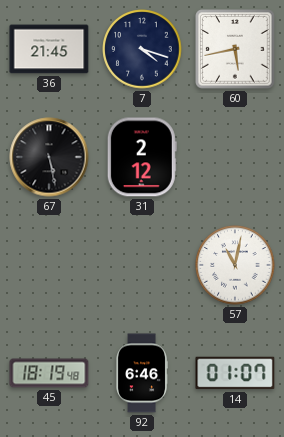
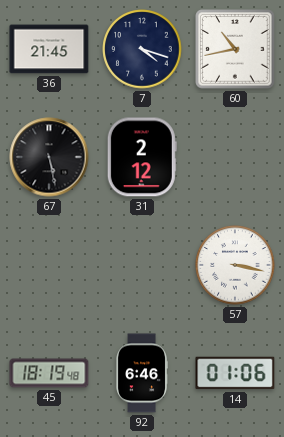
60: 5:43 -> 10:43
57: 11:02 -> 3:17
14: 01:07 -> 01:06
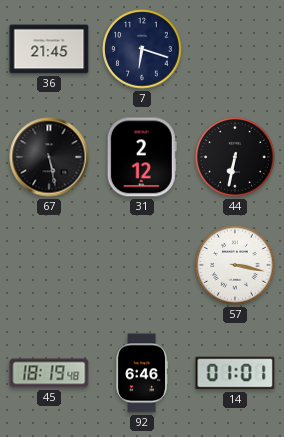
7: 4:18 -> 6:18
60: 10:43 -> none
44: none -> 6:32
14: 01:06 -> 01:01
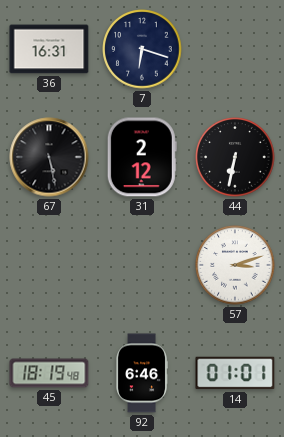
36: 21:45 -> 16:31
57: 3:17 -> 3:12
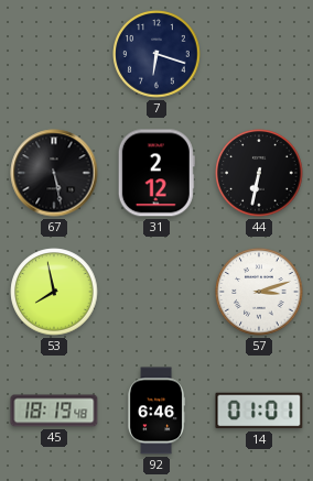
36: 16:31 -> none
53: none -> 7:58
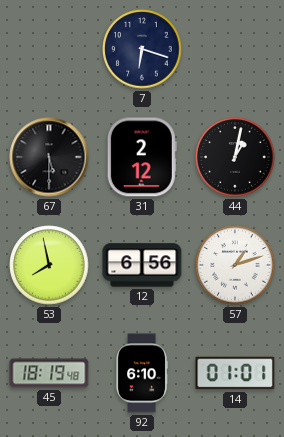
67: 5:28 -> 5:30
44: 6:32 -> 1:02
12: none -> 6:56
57: 3:12 -> 1:12
92: 6:46 -> 6:10
